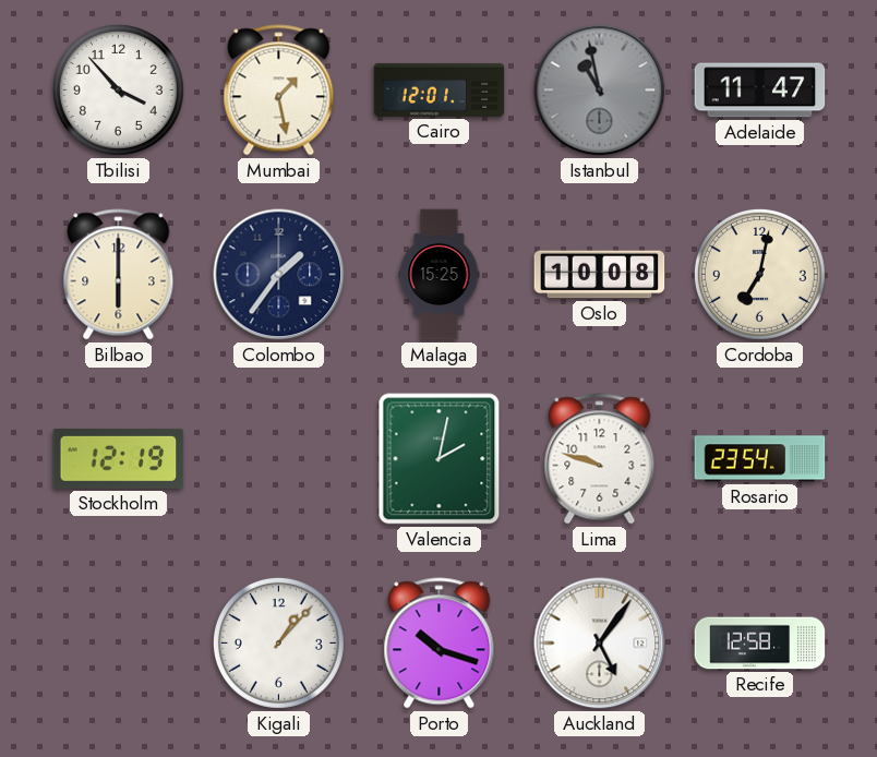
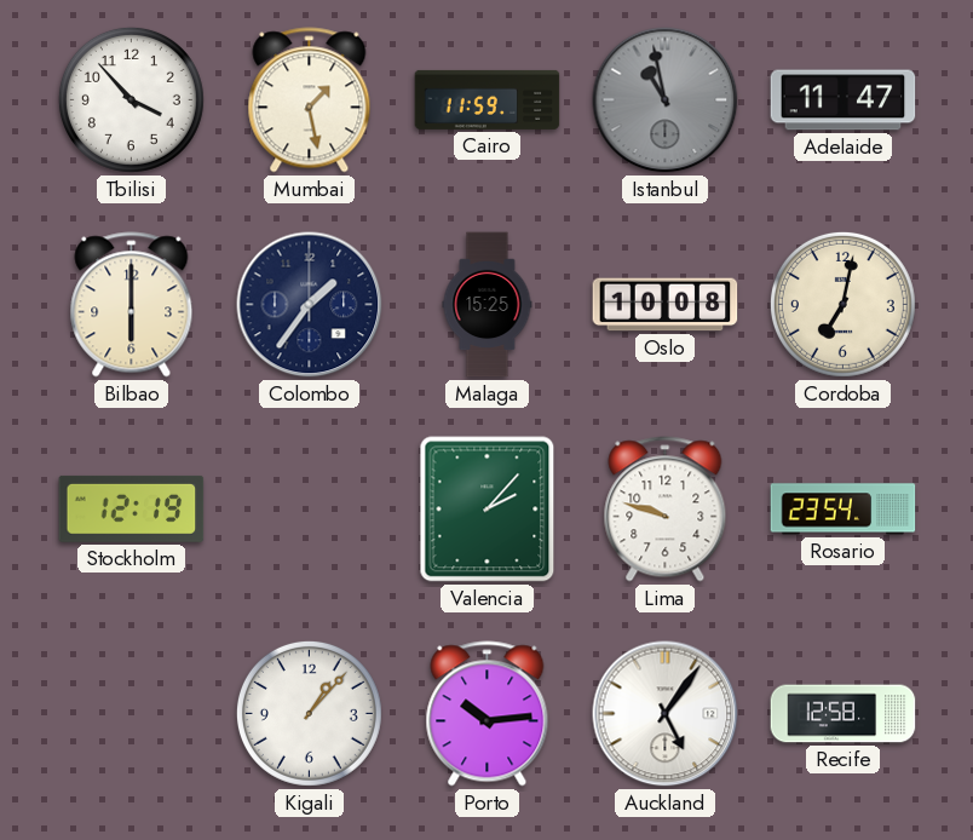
Cairo: 12:01 -> 11:59
Valencia: 2:02 -> 2:07
Porto: 10:18 -> 10:14
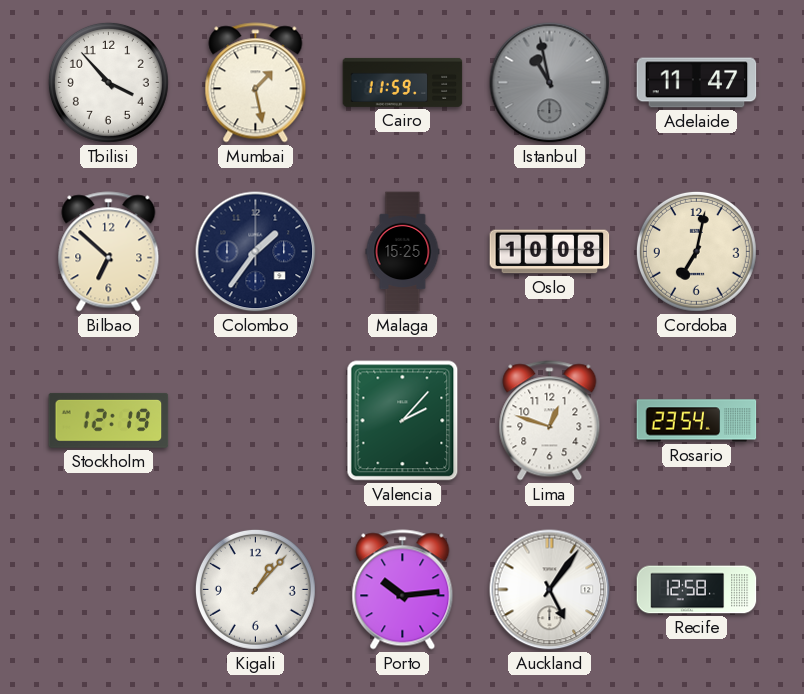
Bilbao: 6:00 -> 6:52
Lima: 9:48 -> 12:48
